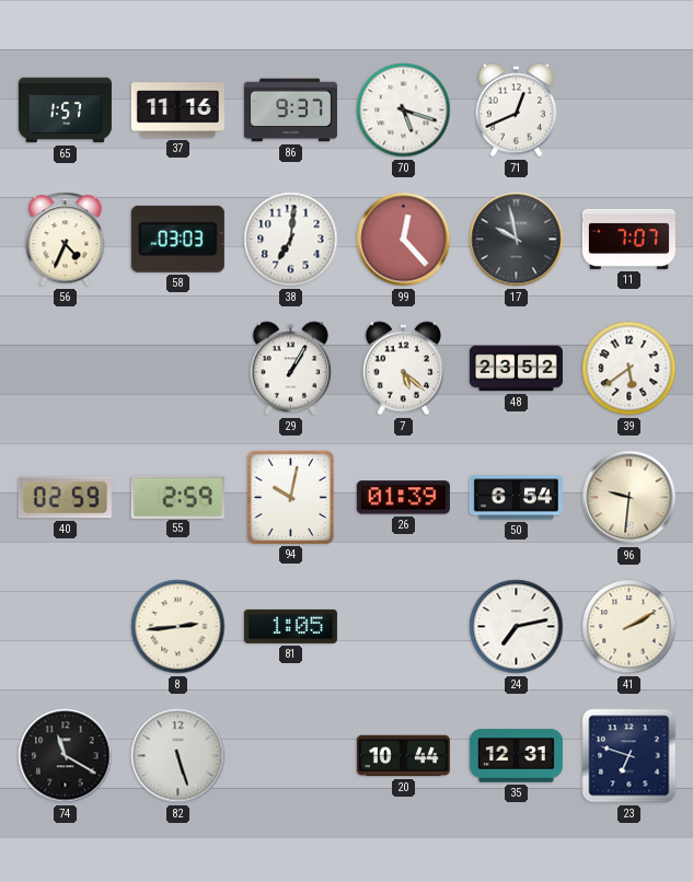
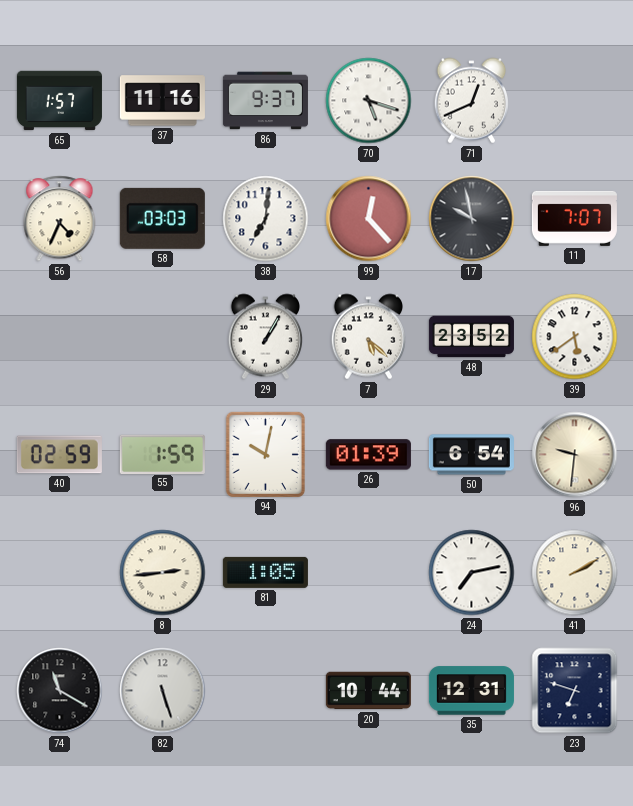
55: 2:59 -> 1:59
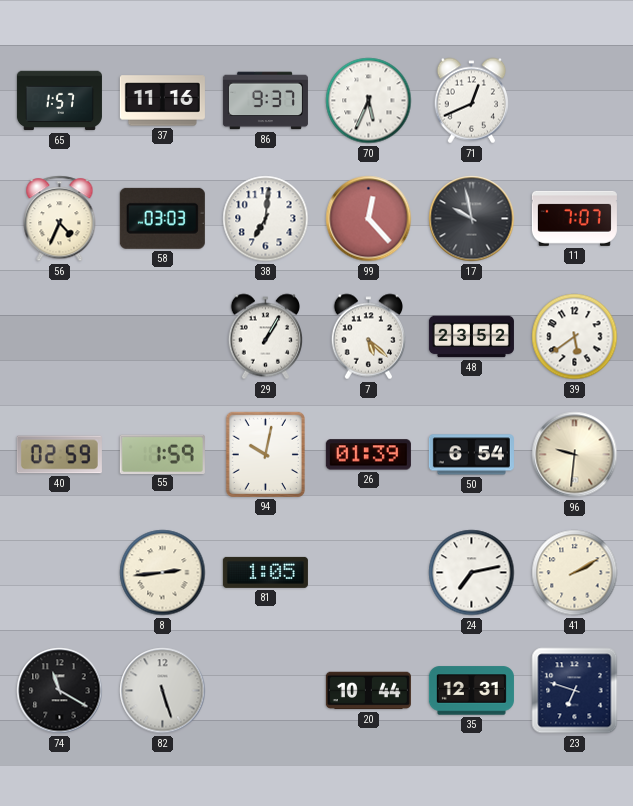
70: 5:18 -> 5:34
